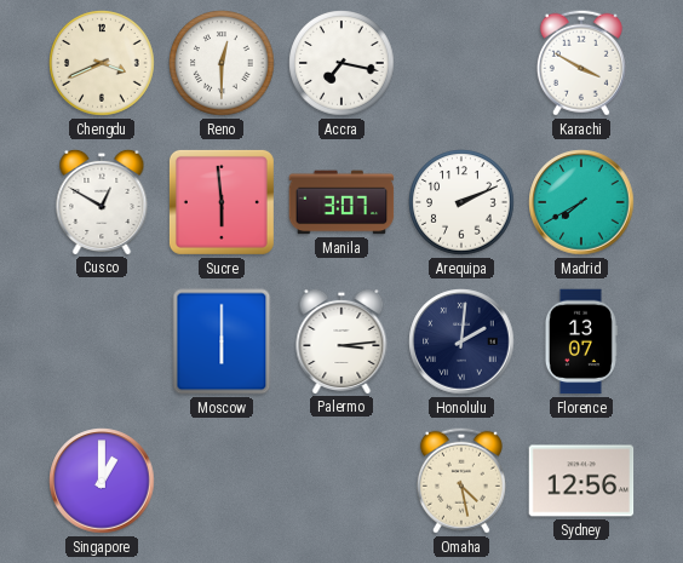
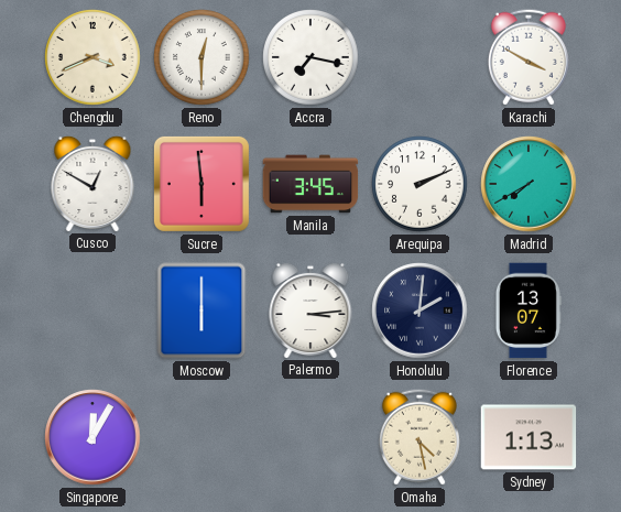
Manila: 3:07 -> 3:45
Singapore: 1:00 -> 12:05
Sydney: 12:56 -> 1:13
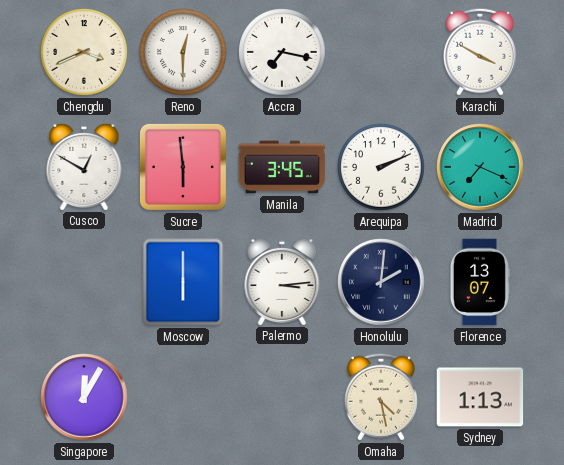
Madrid: 7:40 -> 7:19
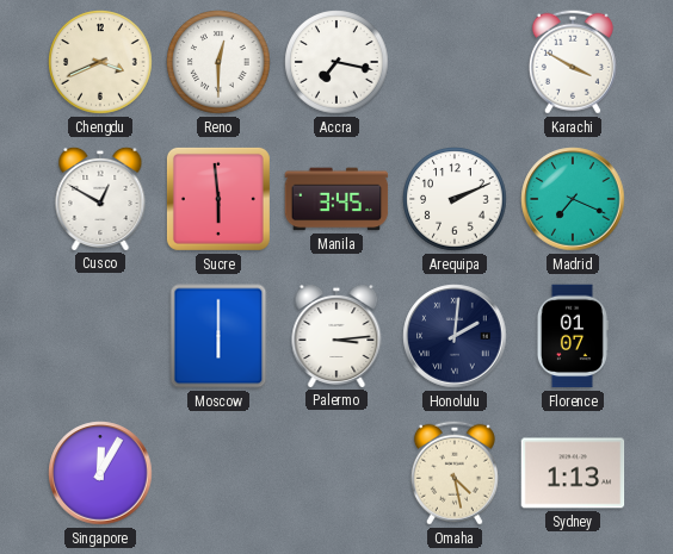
Florence: 13:07 -> 01:07
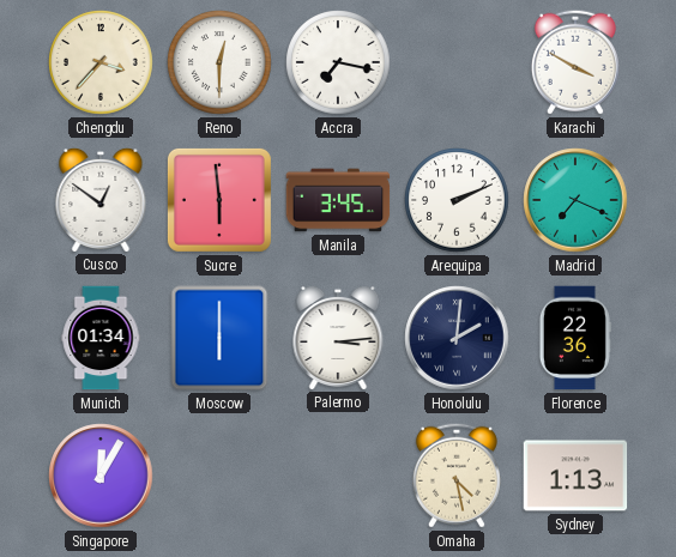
Chengdu: 3:41 -> 3:37
Cusco: 12:50 -> 12:51
Munich: none -> 01:34
Florence: 01:07 -> 22:36
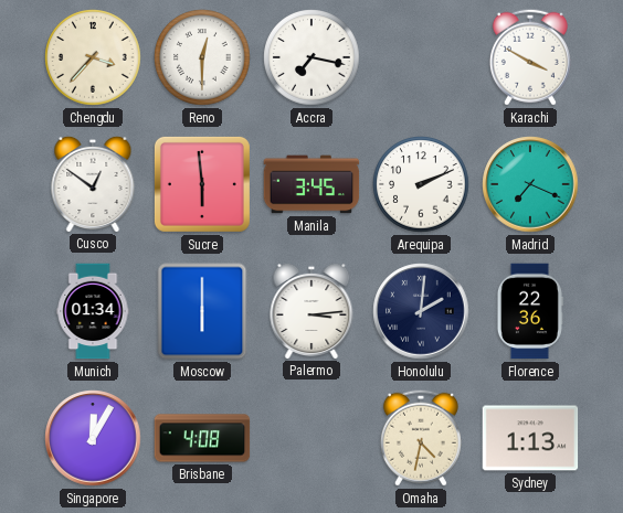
Brisbane: none -> 4:08
Omaha: 4:28 -> 4:32
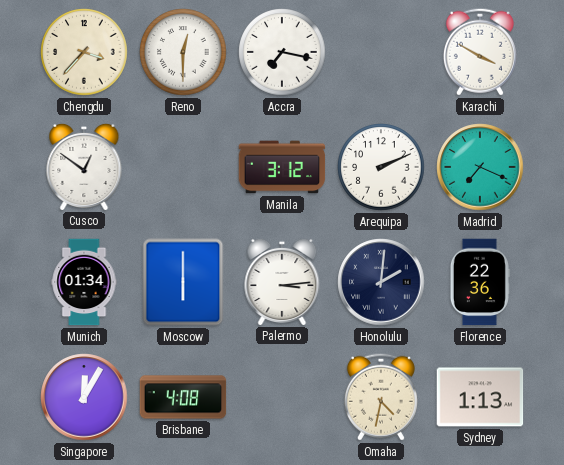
Sucre: 5:59 -> none
Manila: 3:45 -> 3:12
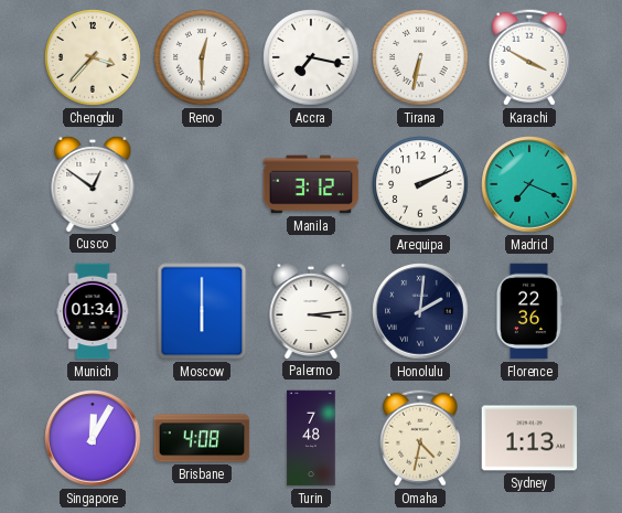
Tirana: none -> 6:32
Turin: none -> 7:48
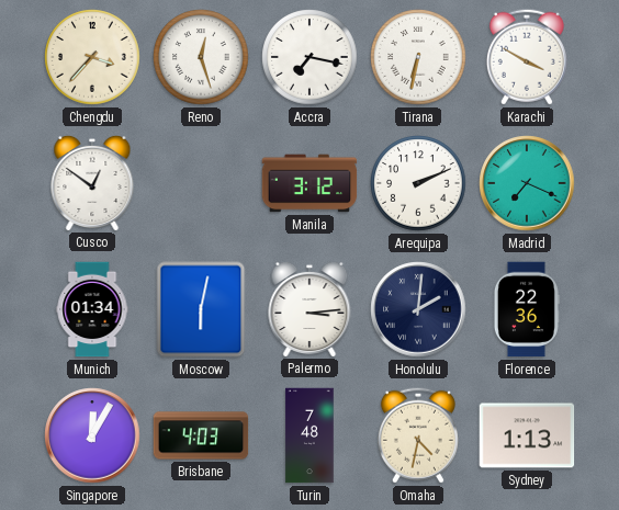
Reno: 12:30 -> 12:27
Moscow: 6:00 -> 6:02
Brisbane: 4:08 -> 4:03
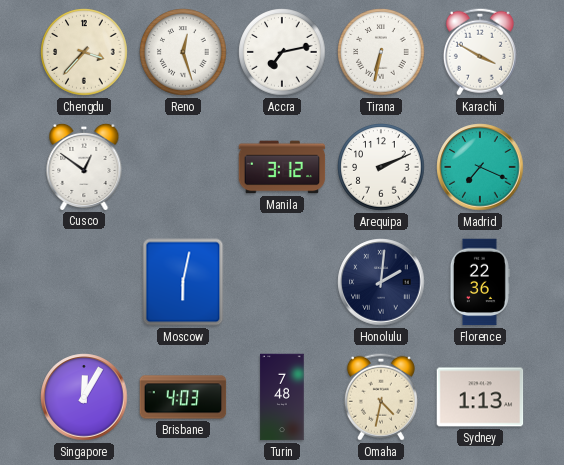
Accra: 7:17 -> 7:13
Munich: 01:34 -> none
Palermo: 3:14 -> none
